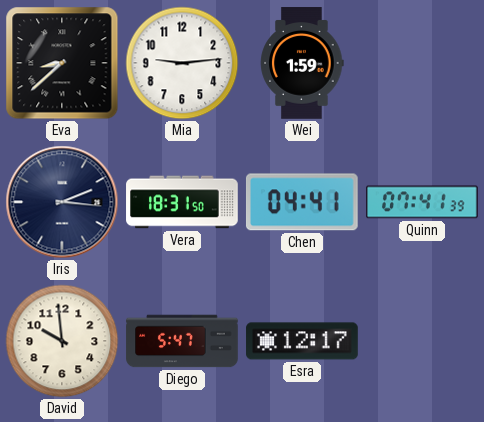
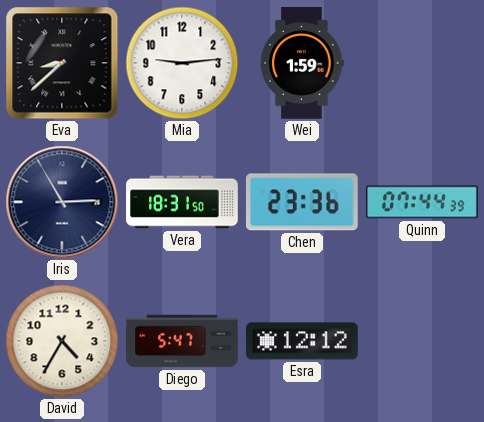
Iris: 2:16 -> 2:55
Chen: 04:41 -> 23:36
Quinn: 07:41 -> 07:44
David: 9:59 -> 4:35
Esra: 12:17 -> 12:12
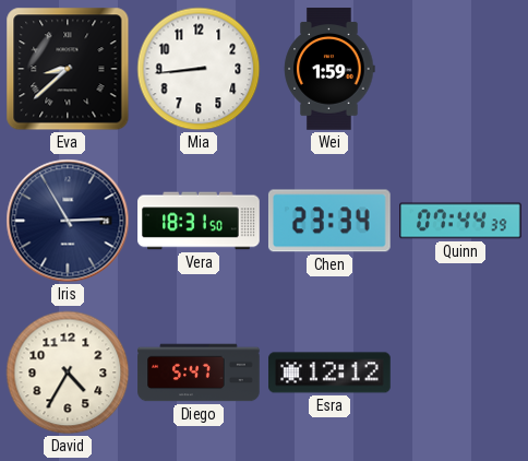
Mia: 9:14 -> 8:44
Chen: 23:36 -> 23:34
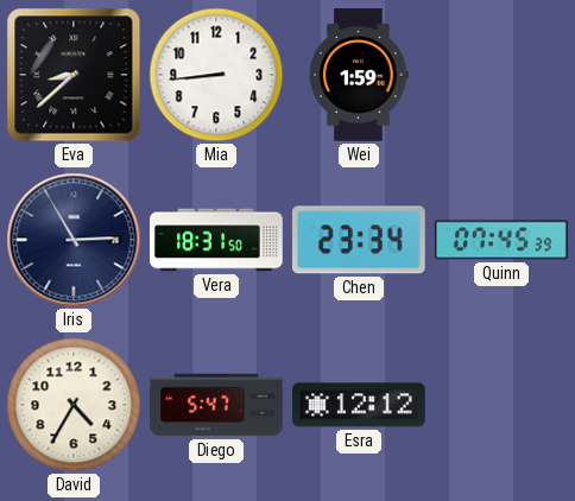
Quinn: 07:44 -> 07:45
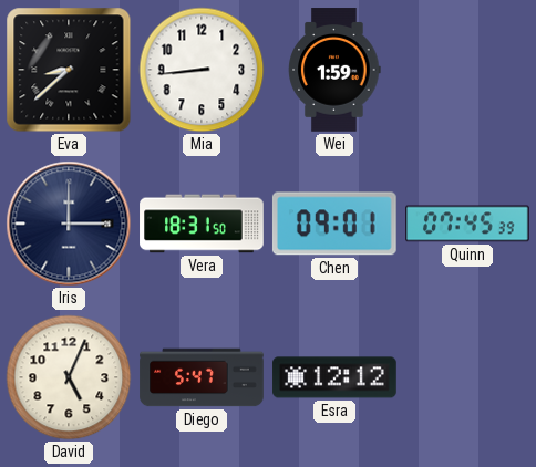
Iris: 2:55 -> 3:00
Chen: 23:34 -> 09:01
David: 4:35 -> 5:04
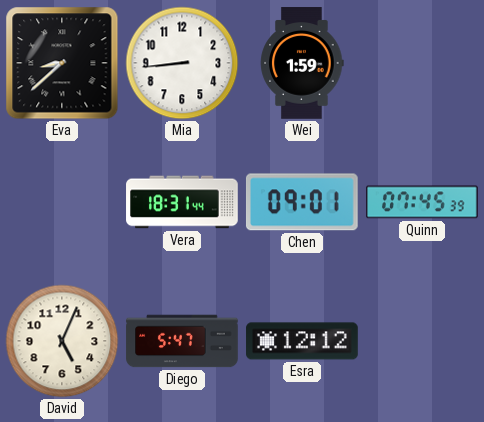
Iris: 3:00 -> none
Vera: 18:31:50 -> 18:31:44
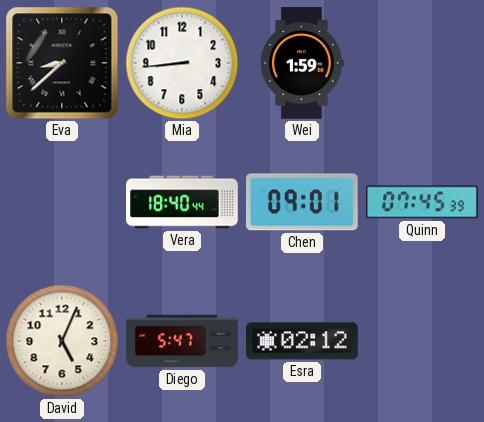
Vera: 18:31 -> 18:40
Esra: 12:12 -> 02:12
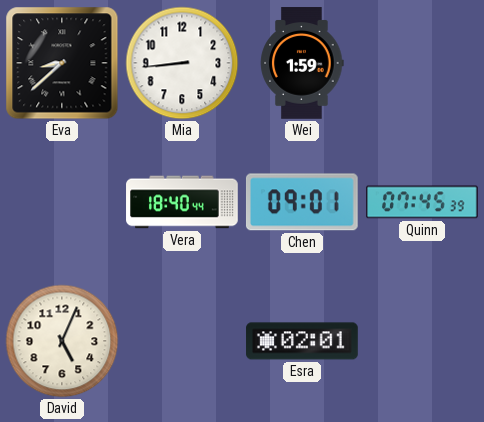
Diego: 5:47 -> none
Esra: 02:12 -> 02:01
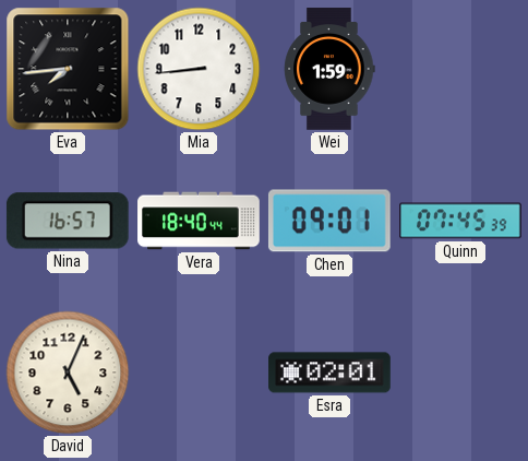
Eva: 8:38 -> 7:44
Nina: none -> 16:57
